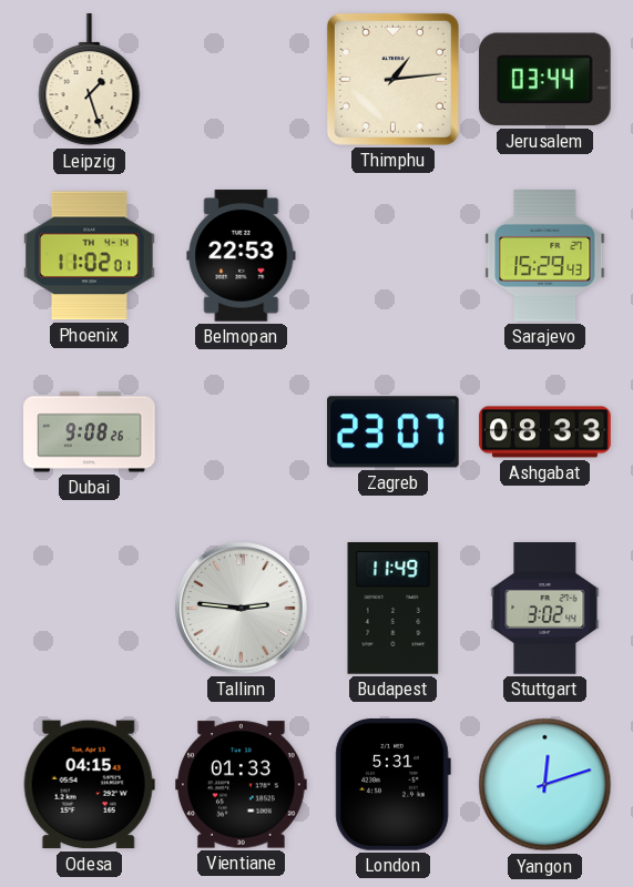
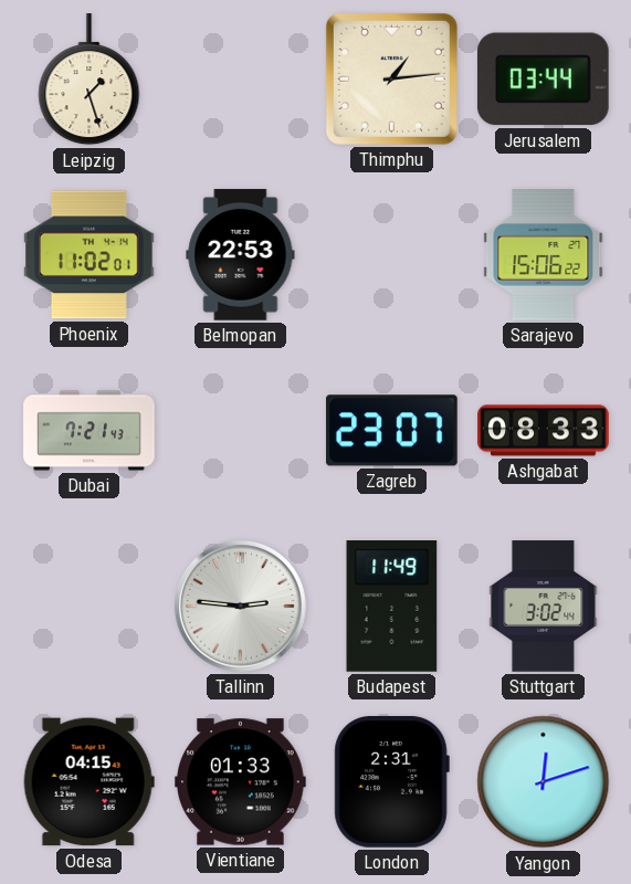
Sarajevo: 15:29 -> 15:06
Dubai: 9:08 -> 7:21
London: 5:31 -> 2:31
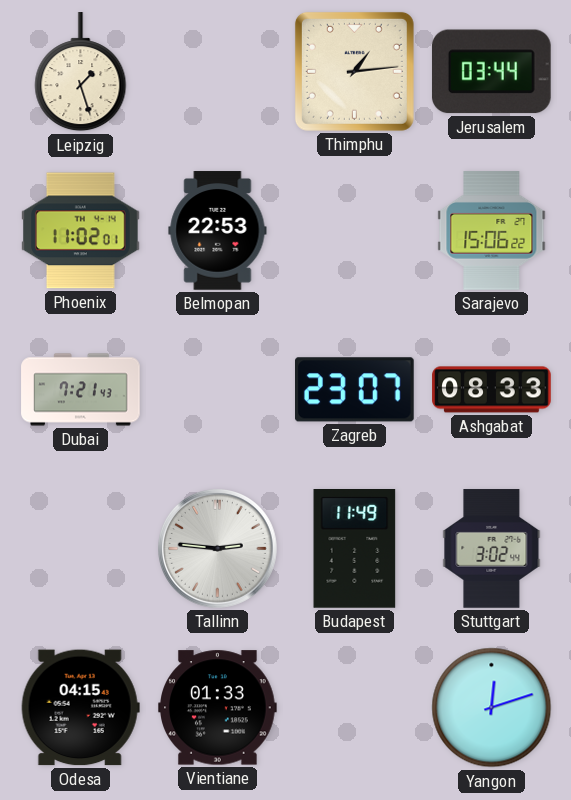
London: 2:31 -> none
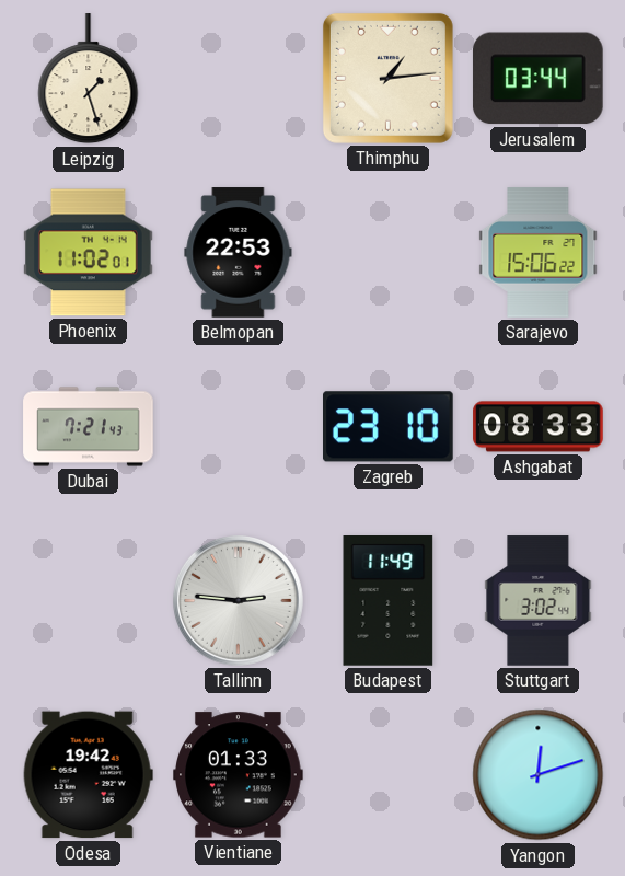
Zagreb: 23:07 -> 23:10
Odesa: 04:15 -> 19:42
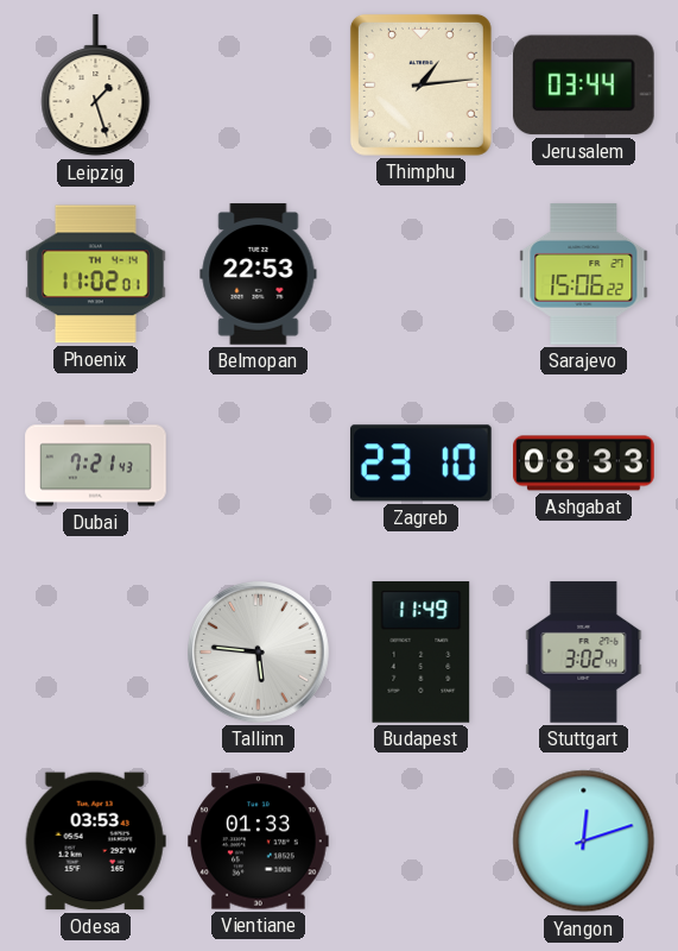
Tallinn: 2:46 -> 5:46
Odesa: 19:42 -> 03:53
